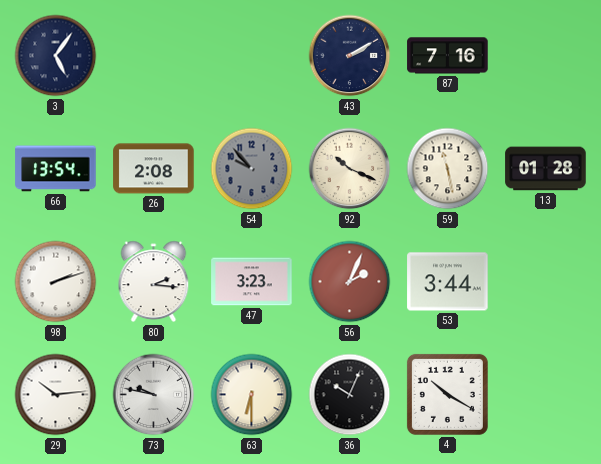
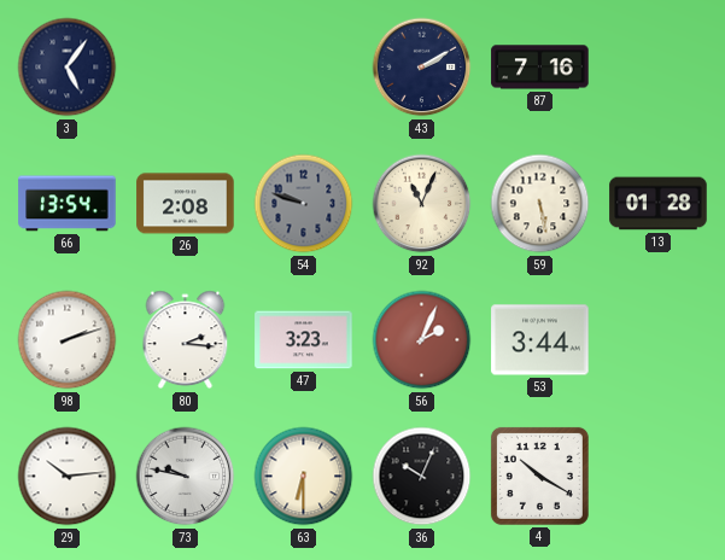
54: 9:53 -> 9:48
92: 10:19 -> 11:04
59: 11:28 -> 5:28
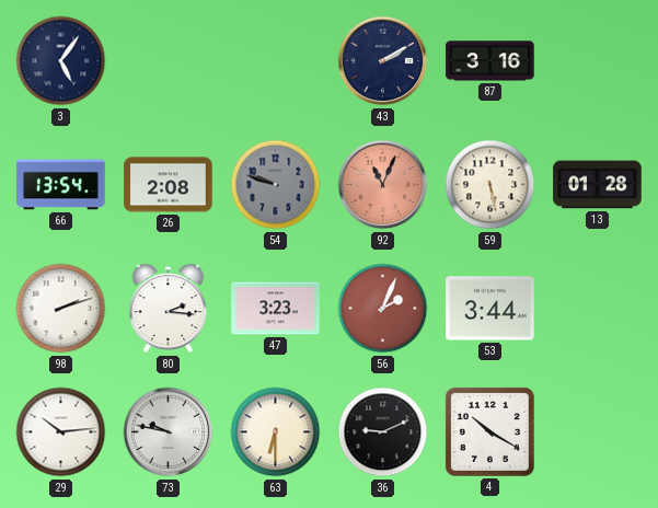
87: 7:16 -> 3:16
92 dial: cream -> salmon
36: 10:04 -> 9:11
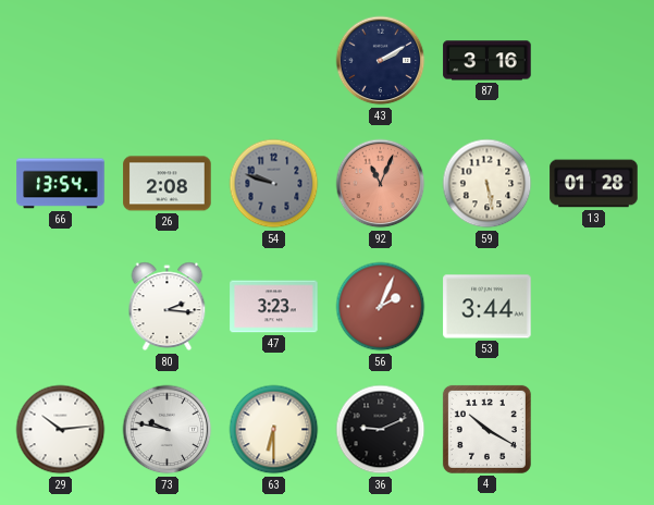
3: 5:06 -> none
98: 2:12 -> none
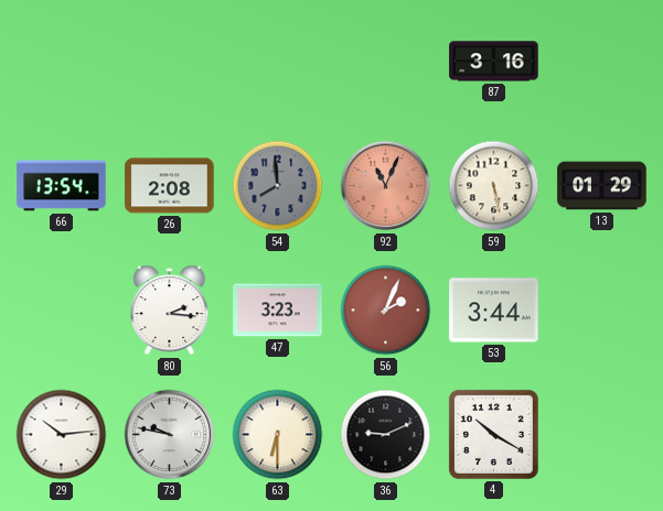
43: 2:10 -> none
54: 9:48 -> 7:59
13: 01:28 -> 01:29
